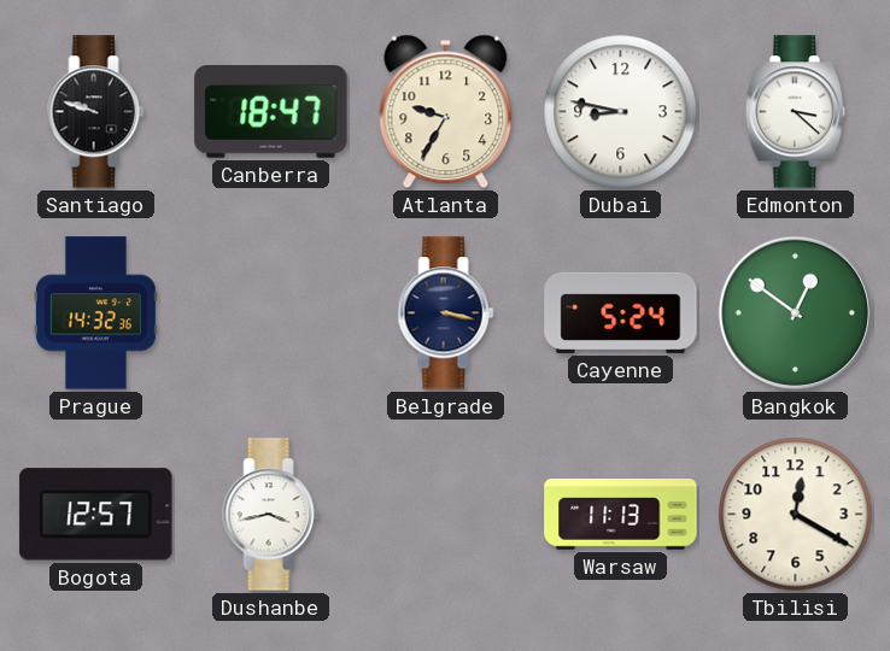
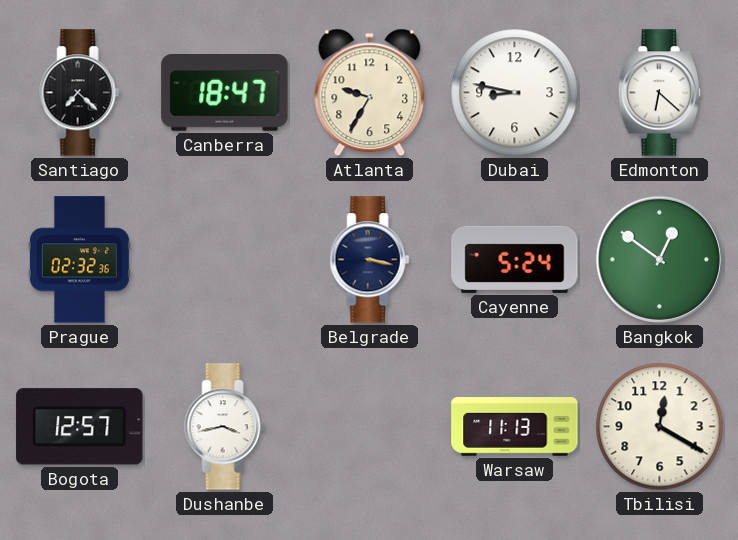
Santiago: 9:48 -> 7:22
Edmonton: 3:22 -> 6:22
Prague: 14:32 -> 02:32
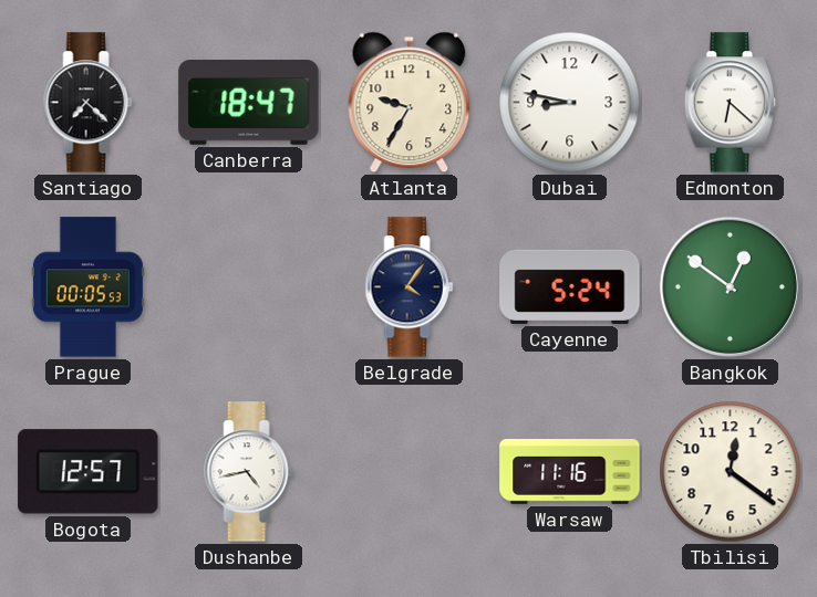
Prague: 02:32 -> 00:05
Belgrade: 3:17 -> 4:06
Dushanbe: 3:43 -> 4:43
Warsaw: 11:13 -> 11:16
Tbilisi: 12:20 -> 12:21
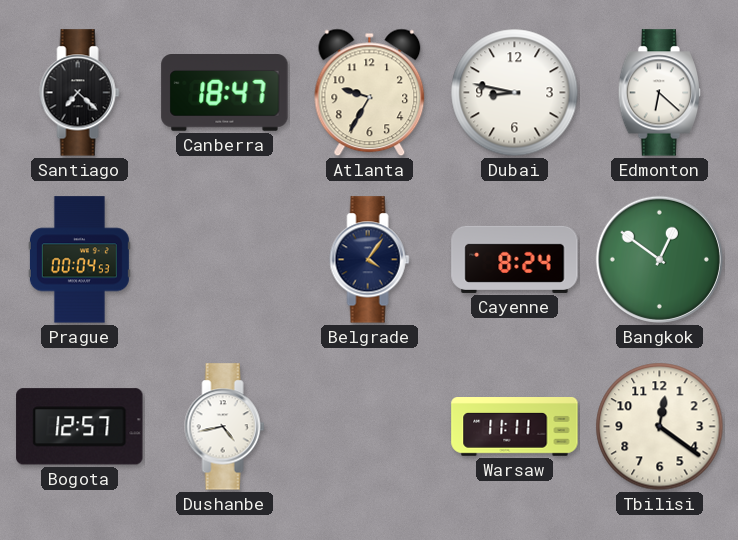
Prague: 00:05 -> 00:04
Cayenne: 5:24 -> 8:24
Warsaw: 11:16 -> 11:11
